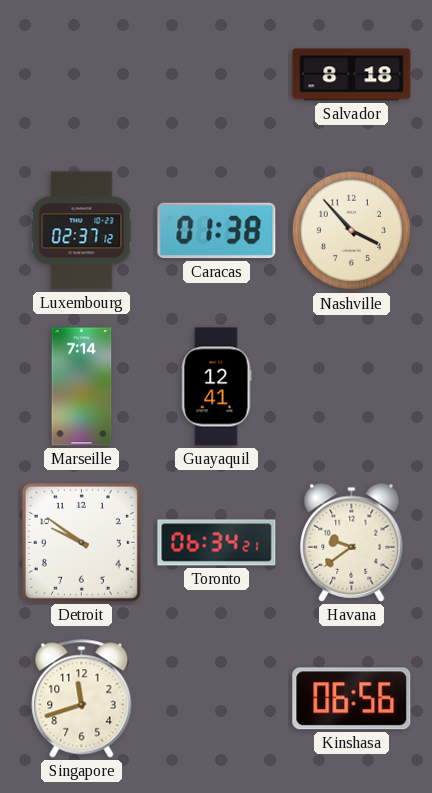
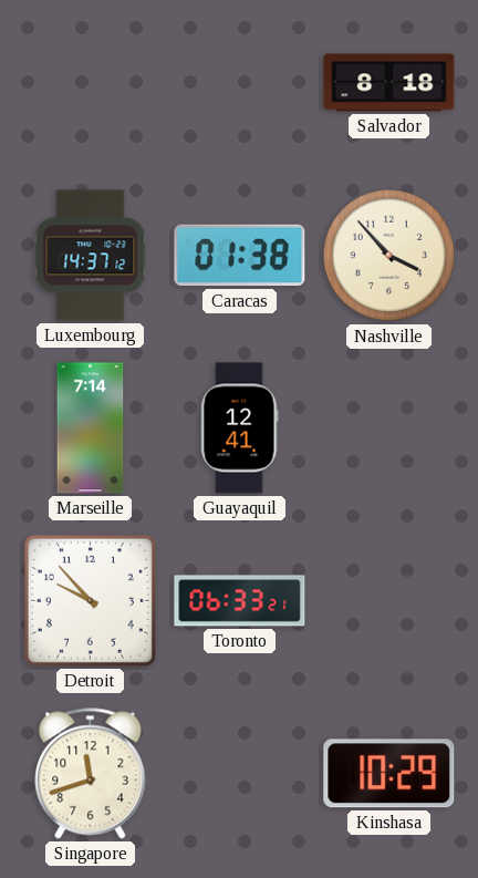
Luxembourg: 02:37 -> 14:37
Detroit: 9:51 -> 9:53
Toronto: 06:34 -> 06:33
Havana: 9:39 -> none
Kinshasa: 06:56 -> 10:29
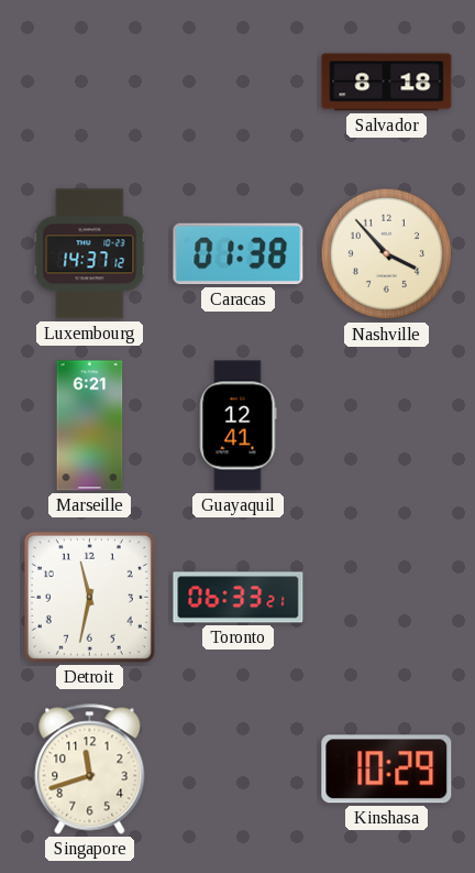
Marseille: 7:14 -> 6:21
Detroit: 9:53 -> 11:32
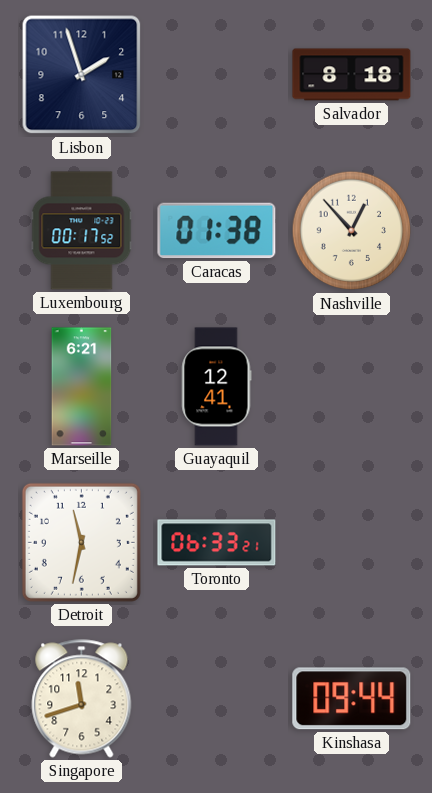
Lisbon: none -> 1:57
Luxembourg: 14:37 -> 00:17
Nashville: 3:53 -> 12:53
Kinshasa: 10:29 -> 09:44
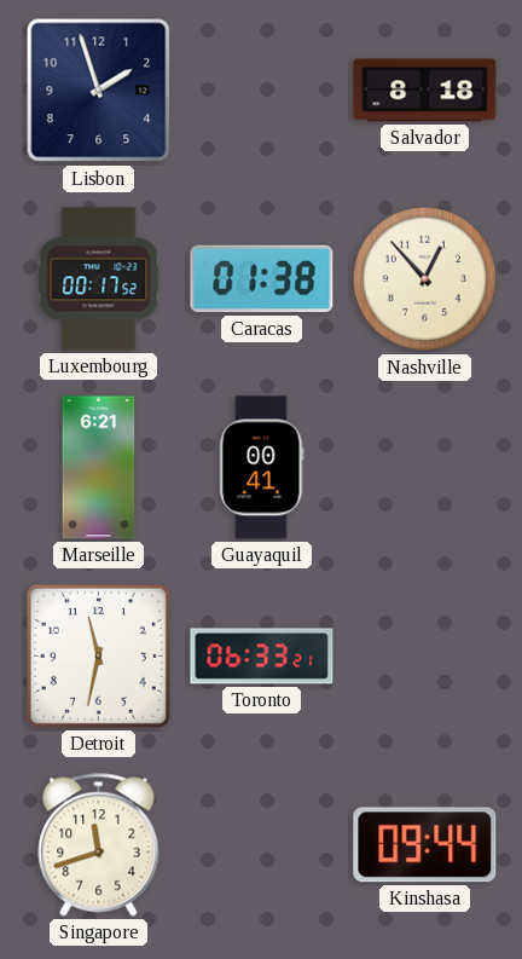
Guayaquil: 12:41 -> 00:41
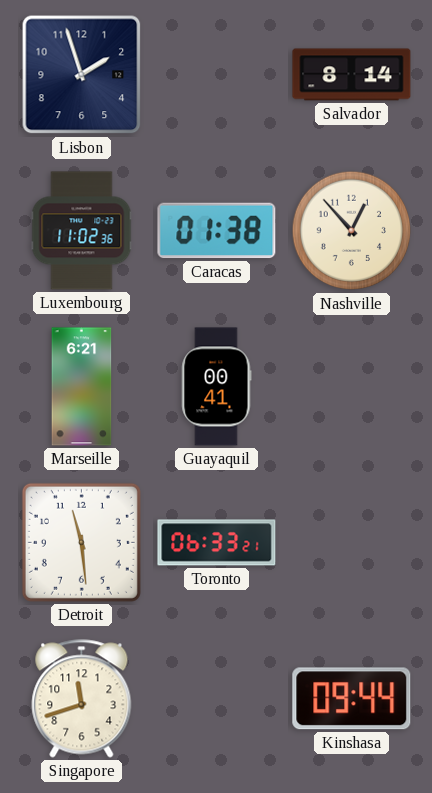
Salvador: 8:18 -> 8:14
Luxembourg: 00:17 -> 11:02
Detroit: 11:32 -> 11:29
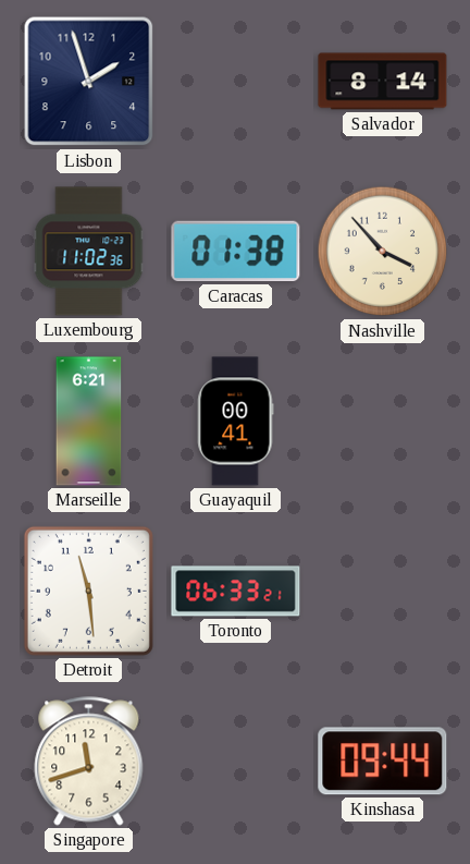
Nashville: 12:53 -> 3:53
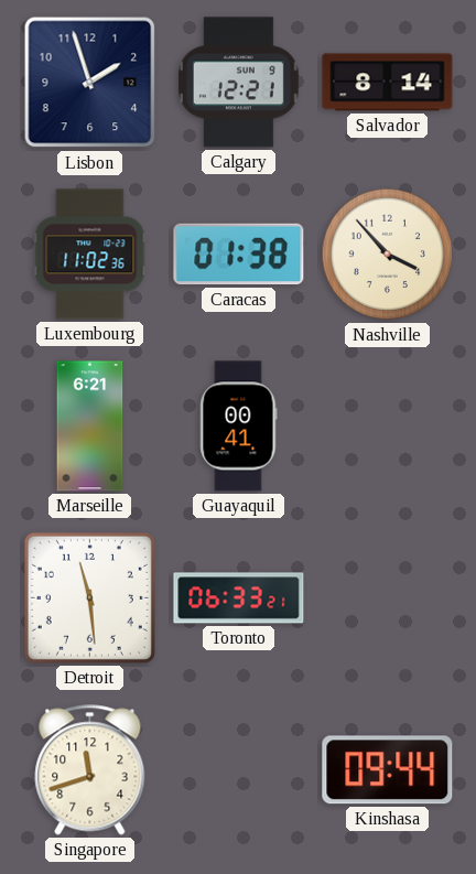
Calgary: none -> 12:21
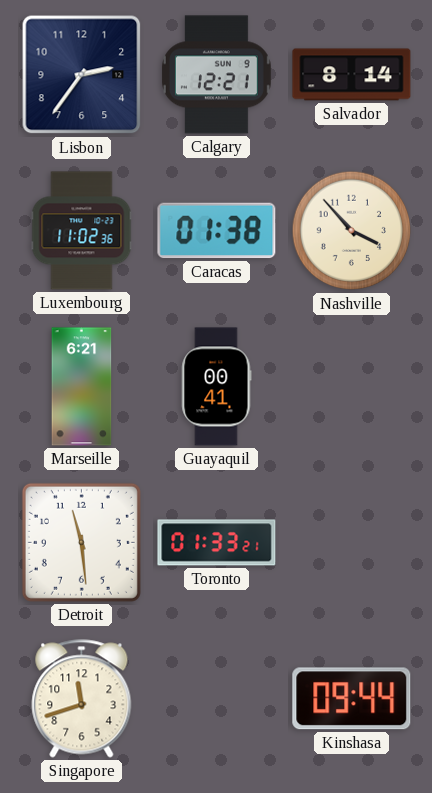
Lisbon: 1:57 -> 2:36
Toronto: 06:33 -> 01:33
